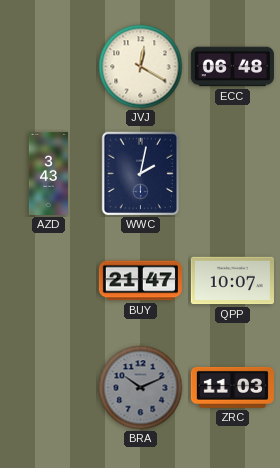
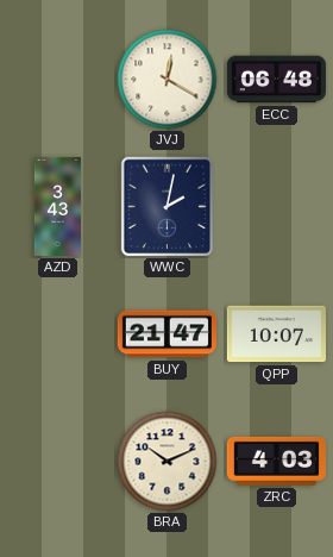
BRA dial: grey -> cream
ZRC: 11:03 -> 4:03
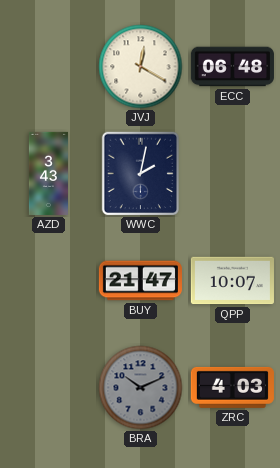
BRA dial: cream -> grey
